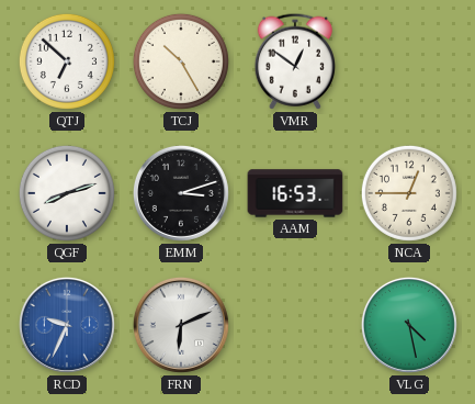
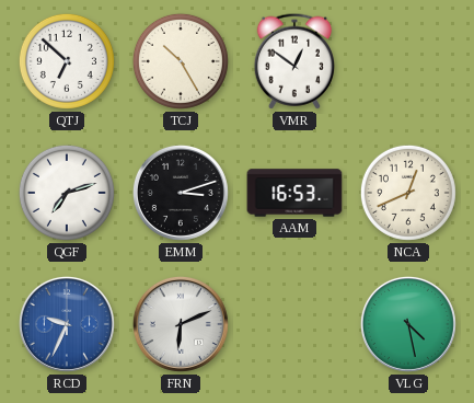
QGF: 8:12 -> 7:12
NCA: 12:45 -> 12:41
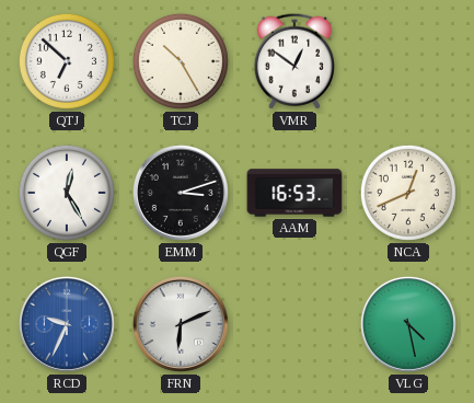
QGF: 7:12 -> 12:25
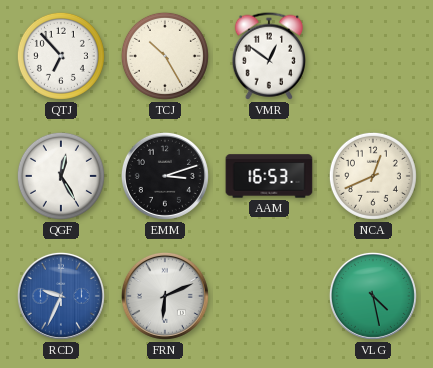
QTJ: 6:52 -> 6:53
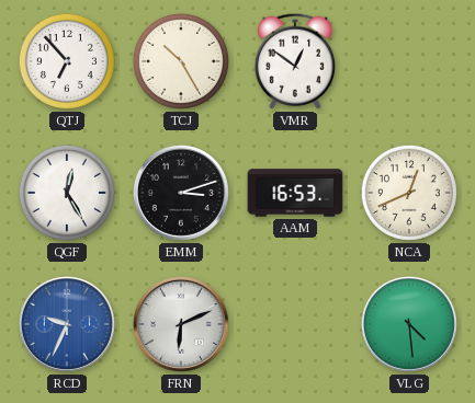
VLG: 4:28 -> 4:29
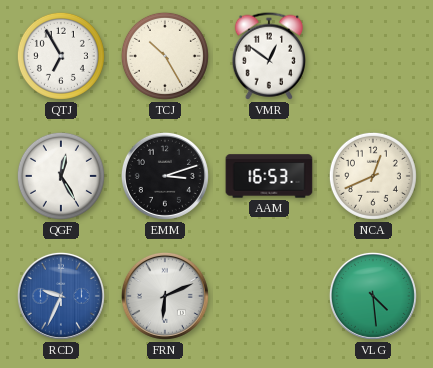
QTJ: 6:53 -> 6:55
